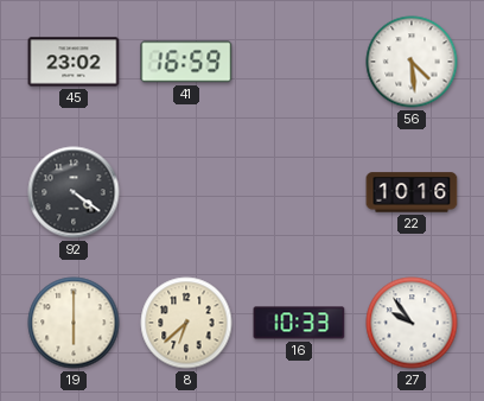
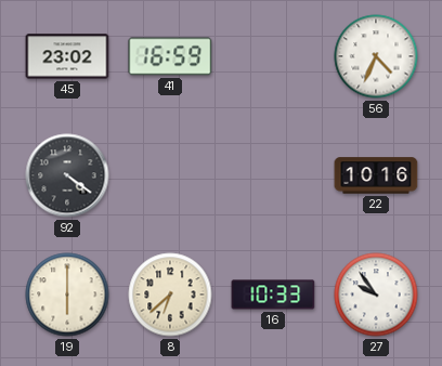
56: 4:29 -> 4:34
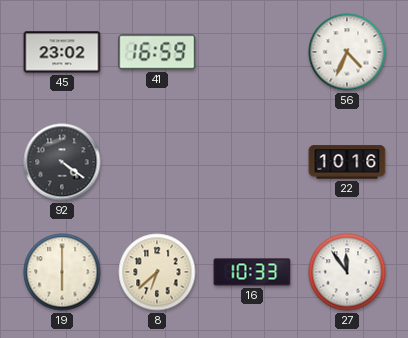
27: 9:54 -> 11:54
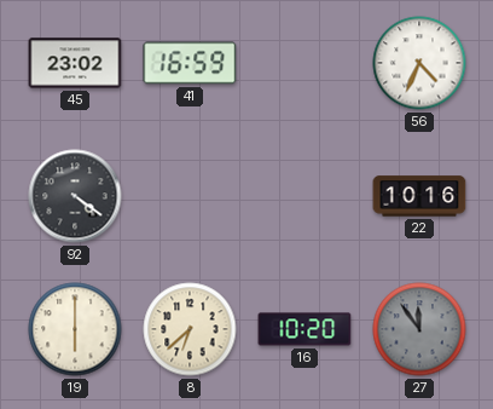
16: 10:33 -> 10:20
27 dial: white -> grey
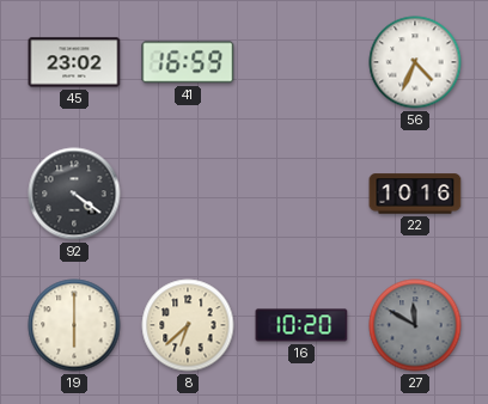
27: 11:54 -> 11:50
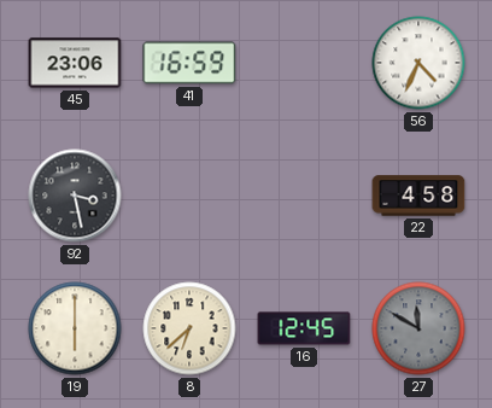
45: 23:02 -> 23:06
92: 4:21 -> 3:28
22: 10:16 -> 4:58
16: 10:20 -> 12:45
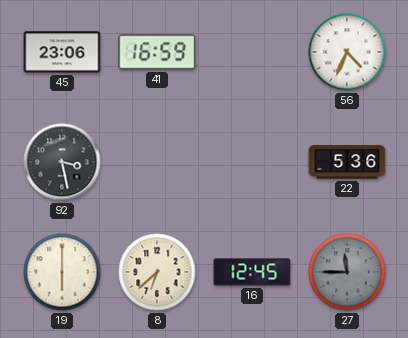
22: 4:58 -> 5:36
27: 11:50 -> 11:45
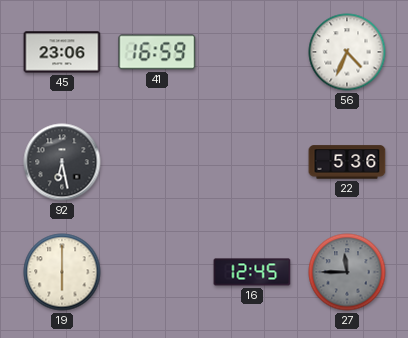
92: 3:28 -> 6:28
8: 6:38 -> none
